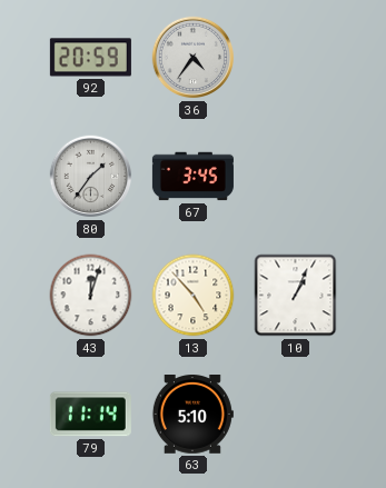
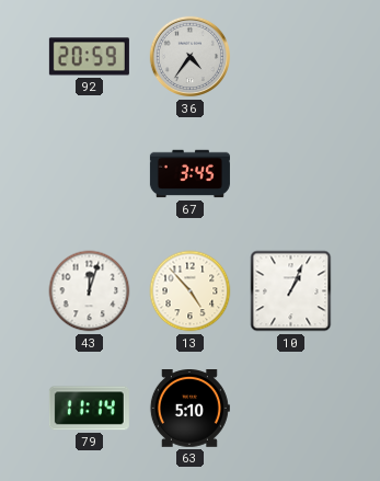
80: 1:36 -> none
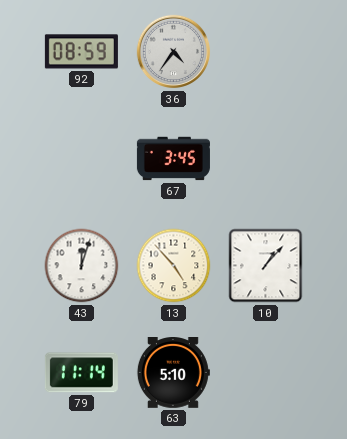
92: 20:59 -> 08:59
10: 1:04 -> 1:07
